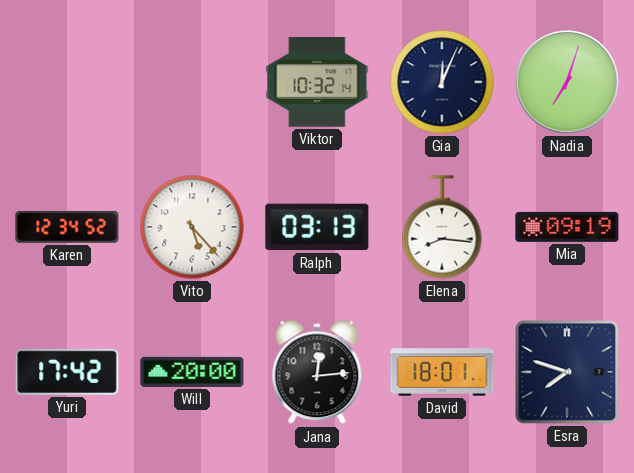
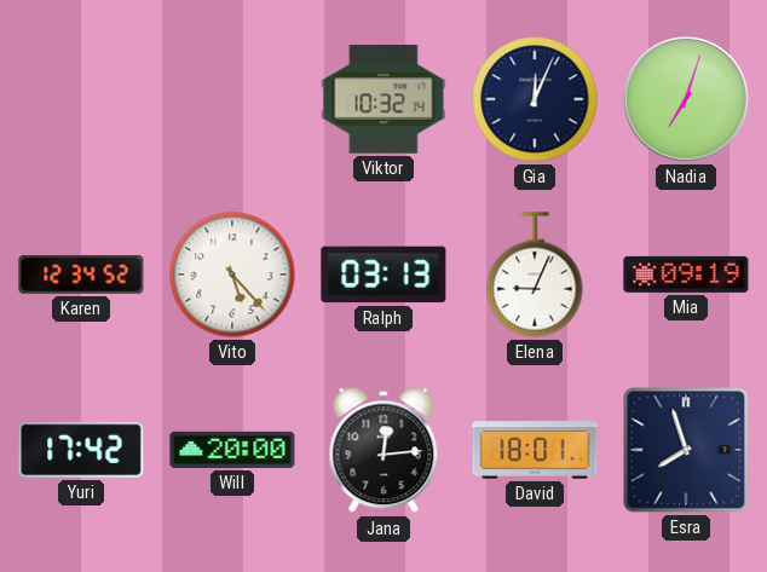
Elena: 8:16 -> 9:04
Esra: 7:48 -> 7:57
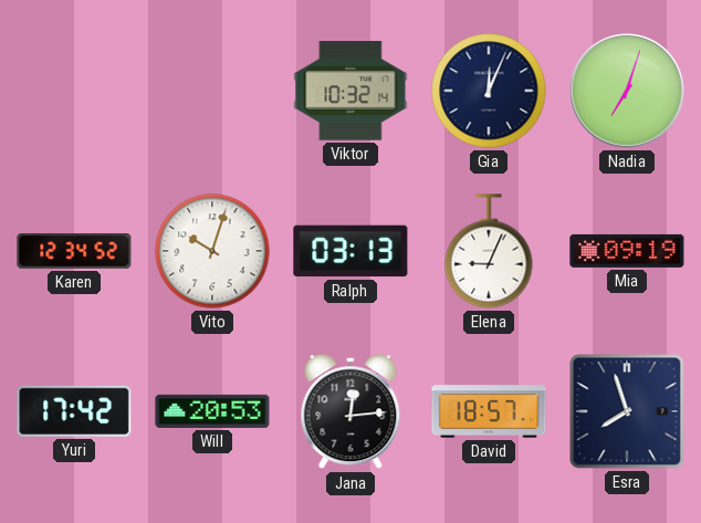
Vito: 5:23 -> 10:03
Will: 20:00 -> 20:53
David: 18:01 -> 18:57
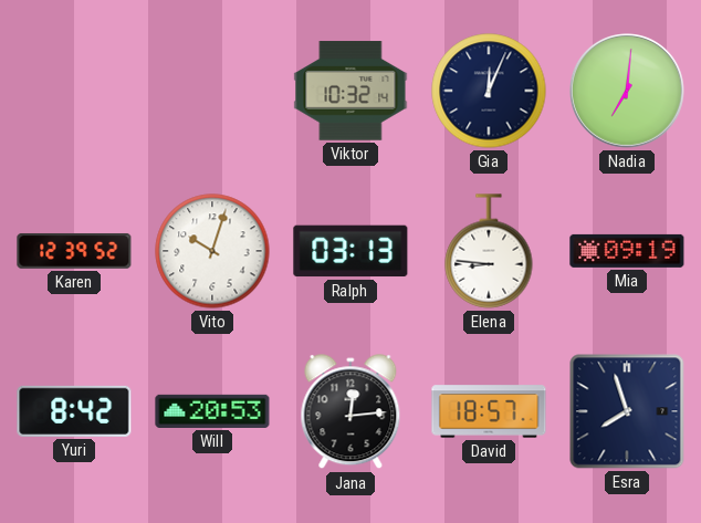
Nadia: 7:03 -> 7:01
Karen: 12:34 -> 12:39
Elena: 9:04 -> 8:46
Yuri: 17:42 -> 8:42
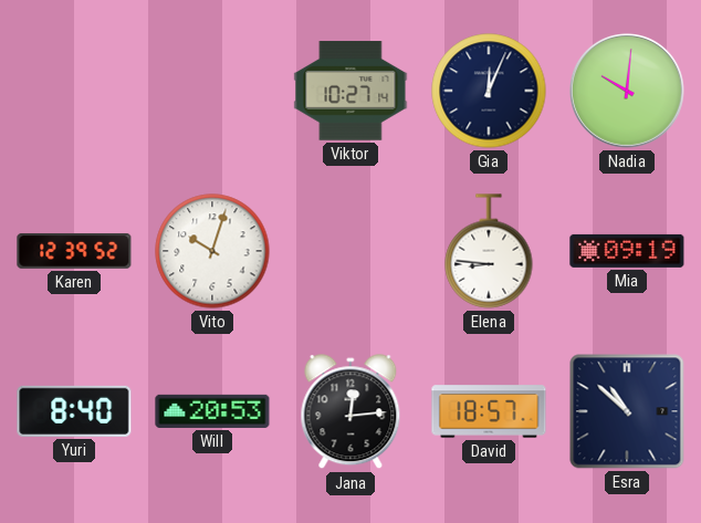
Viktor: 10:32 -> 10:27
Nadia: 7:01 -> 10:01
Ralph: 03:13 -> none
Yuri: 8:42 -> 8:40
Esra: 7:57 -> 10:52
